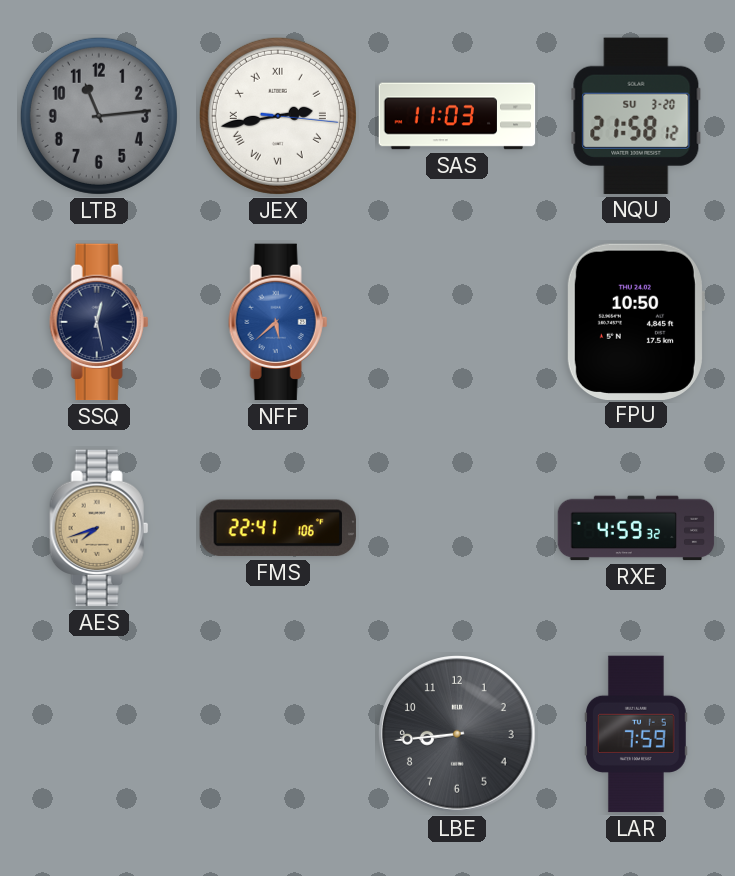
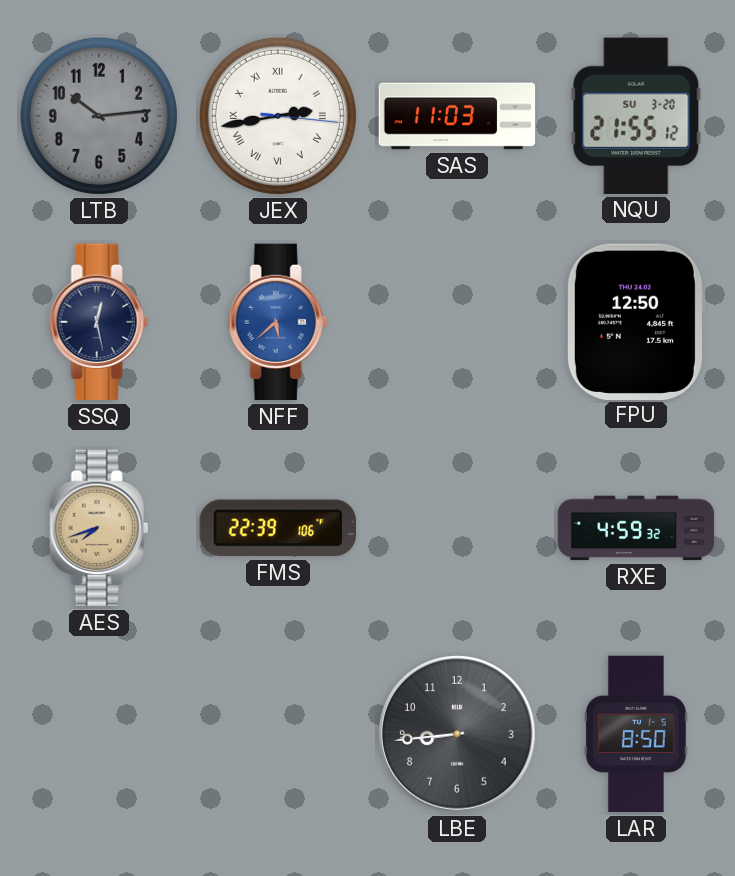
LTB: 11:14 -> 10:14
NQU: 21:58 -> 21:55
FPU: 10:50 -> 12:50
FMS: 22:41 -> 22:39
LAR: 7:59 -> 8:50
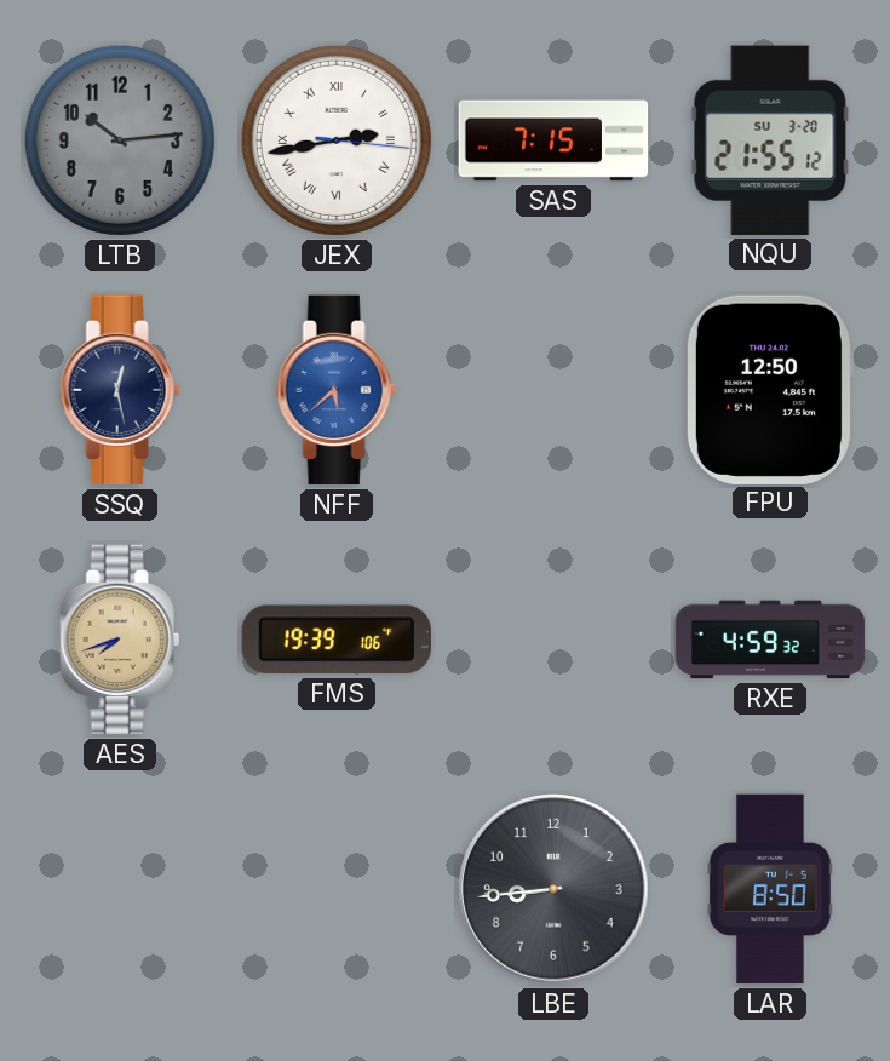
SAS: 11:03 -> 7:15
FMS: 22:39 -> 19:39
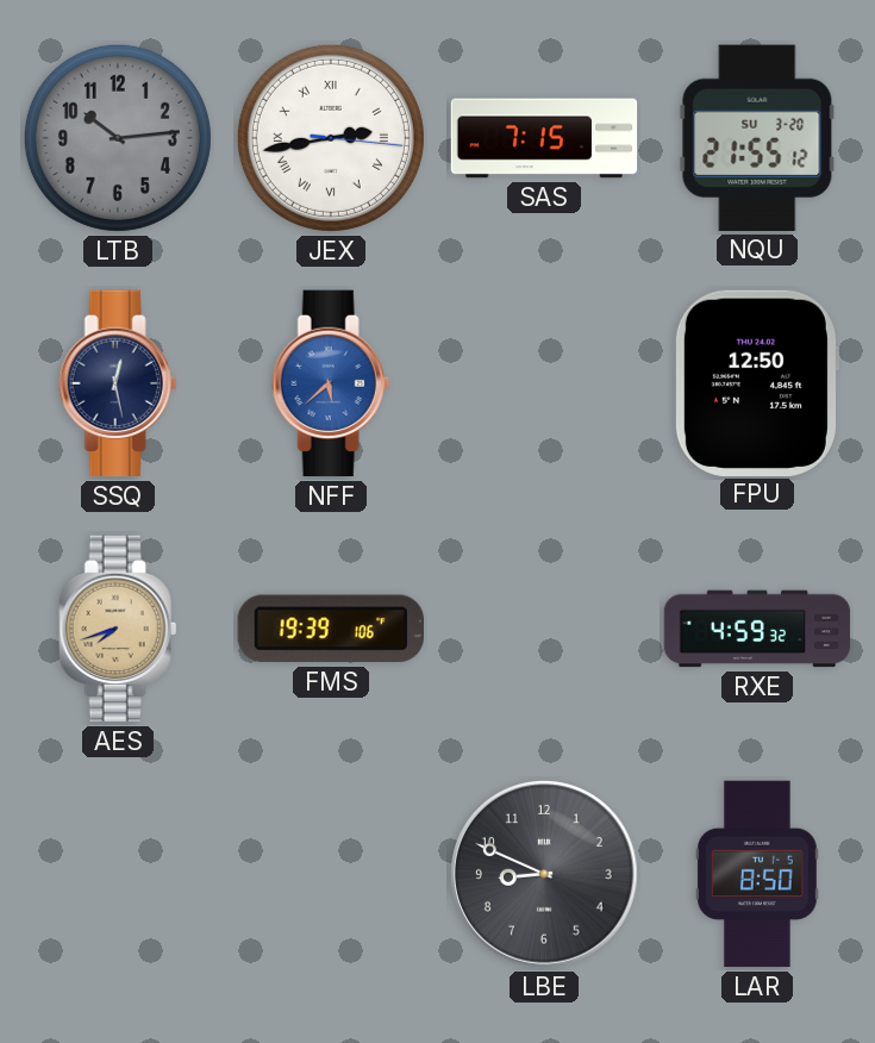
LBE: 8:44 -> 8:49
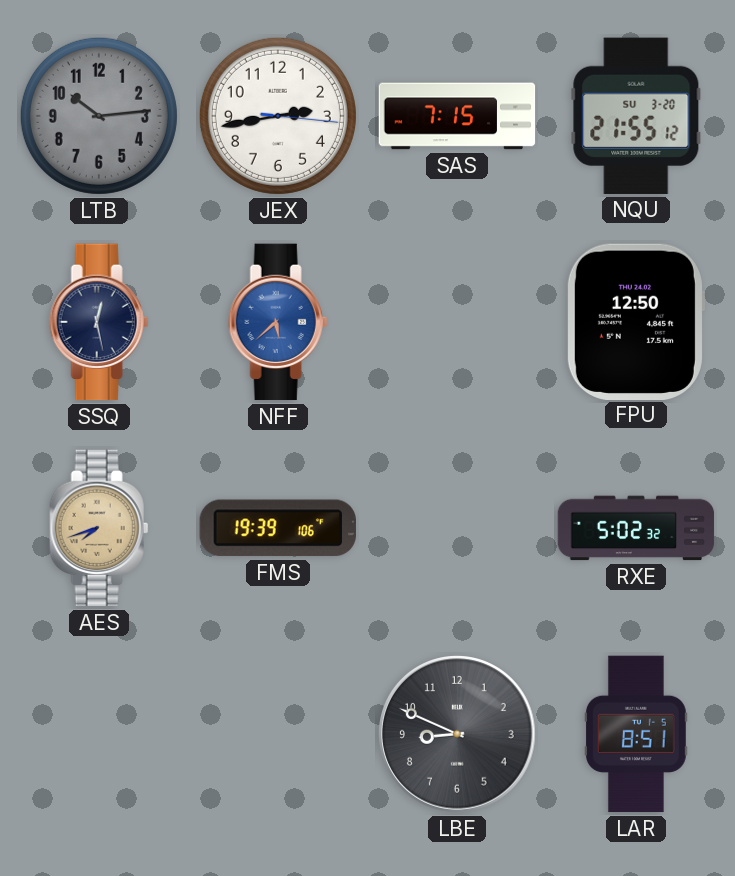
JEX numerals: Roman -> Arabic
RXE: 4:59 -> 5:02
LAR: 8:50 -> 8:51
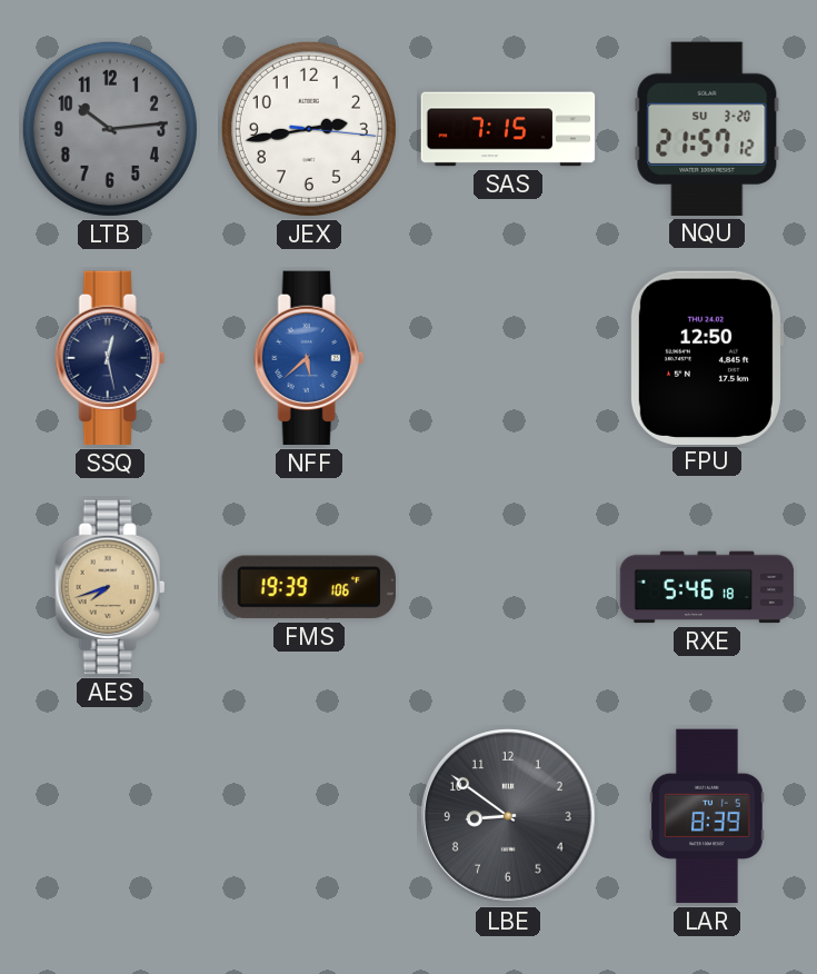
NQU: 21:55 -> 21:57
RXE: 5:02 -> 5:46
LBE: 8:49 -> 8:51
LAR: 8:51 -> 8:39
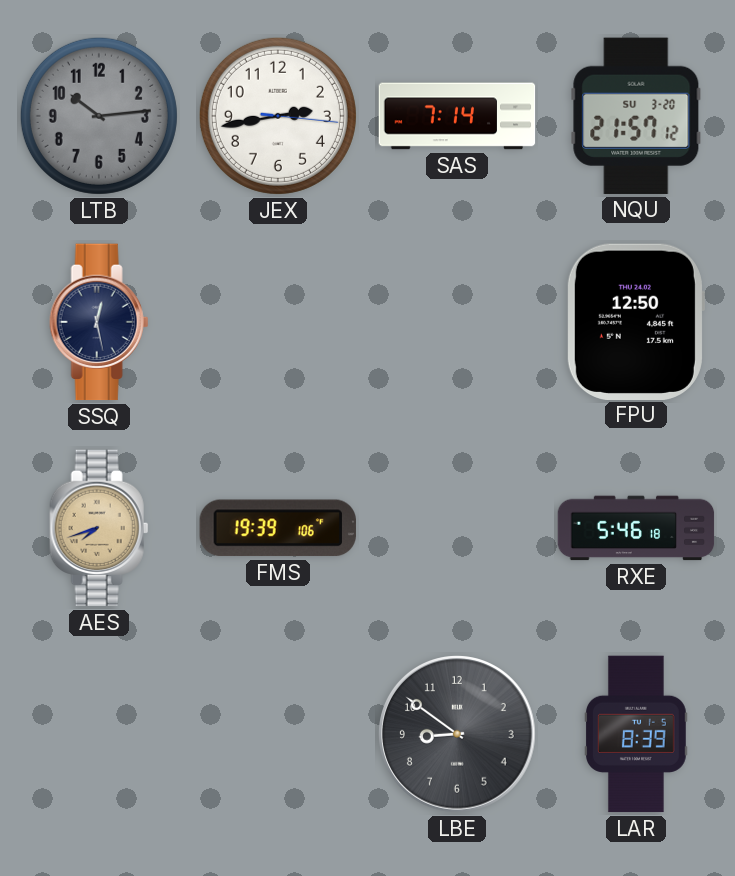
SAS: 7:15 -> 7:14
NFF: 5:38 -> none
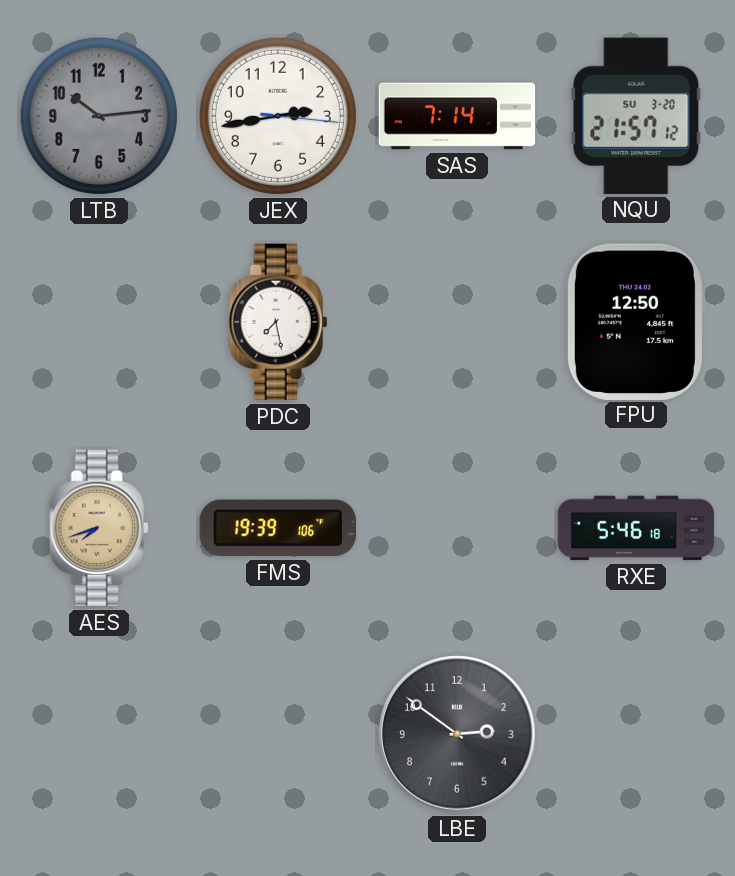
SSQ: 12:28 -> none
PDC: none -> 7:28
LBE: 8:51 -> 2:51
LAR: 8:39 -> none
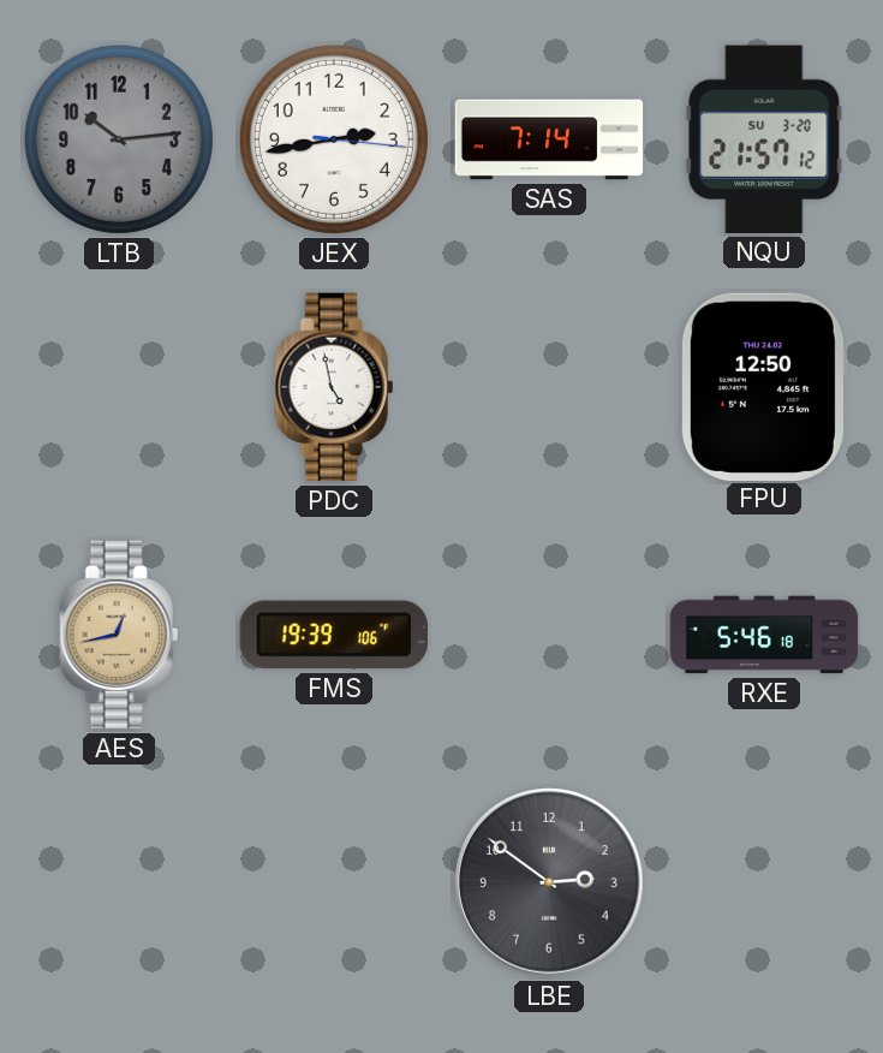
PDC: 7:28 -> 4:58
AES: 7:42 -> 12:43
